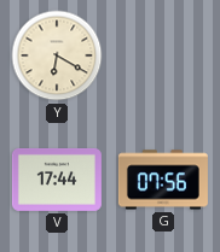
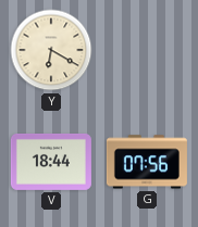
V: 17:44 -> 18:44
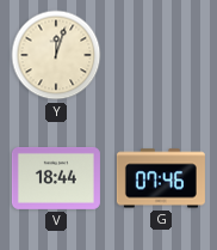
Y: 6:20 -> 12:03
G: 07:56 -> 07:46
